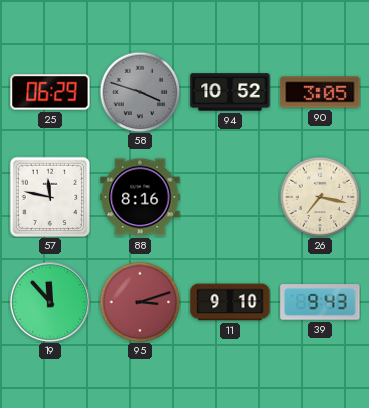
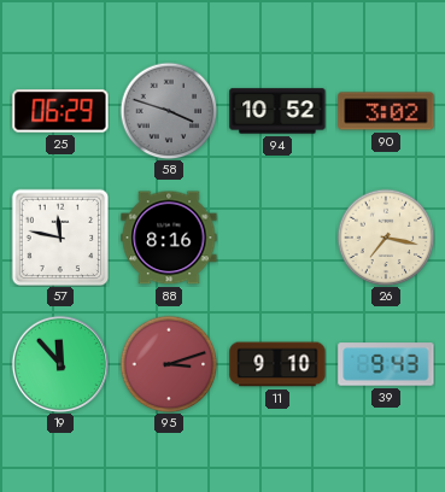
90: 3:05 -> 3:02
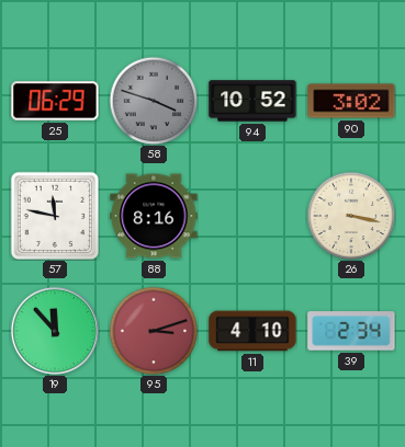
26: 7:17 -> 3:17
11: 9:10 -> 4:10
39: 9:43 -> 2:34
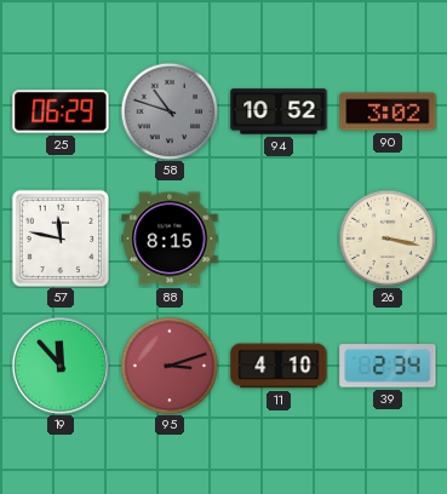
58: 3:48 -> 10:48
88: 8:16 -> 8:15
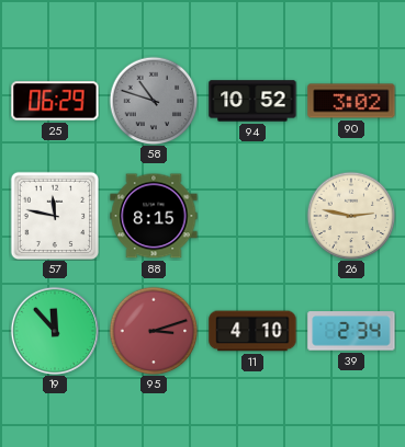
26: 3:17 -> 2:47
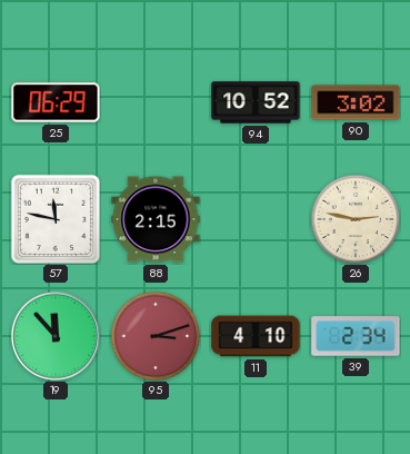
58: 10:48 -> none
88: 8:15 -> 2:15
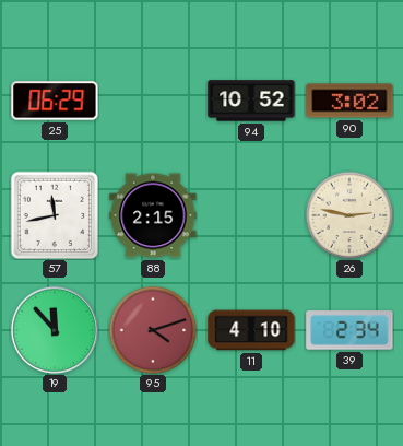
57: 11:47 -> 11:43
95: 3:12 -> 4:12
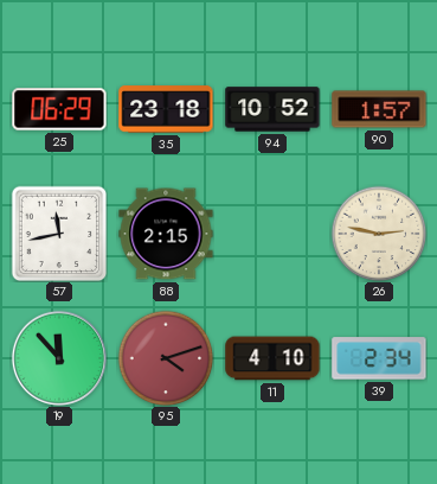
35: none -> 23:18
90: 3:02 -> 1:57
